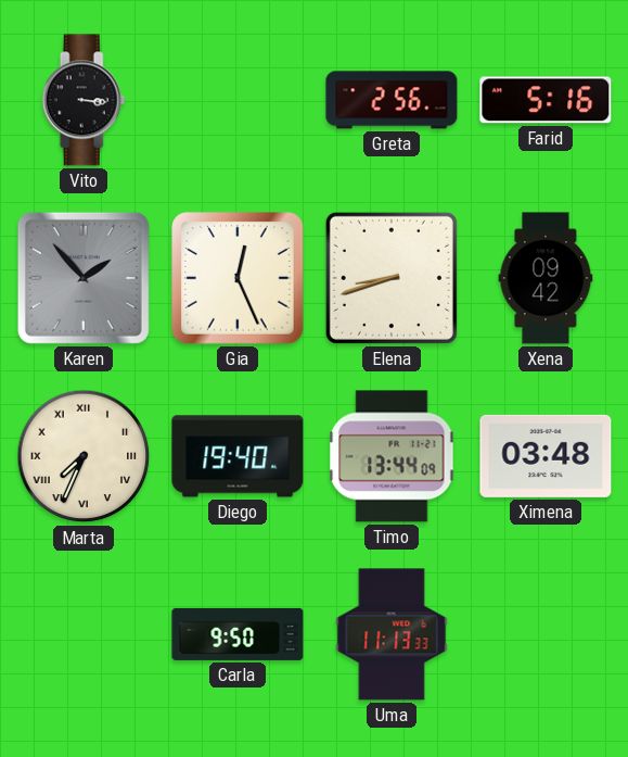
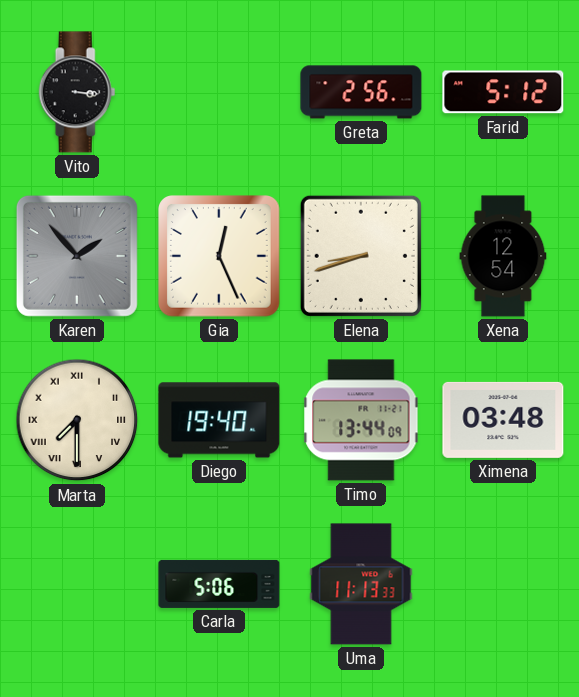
Farid: 5:16 -> 5:12
Xena: 09:42 -> 12:54
Marta: 7:34 -> 7:30
Carla: 9:50 -> 5:06
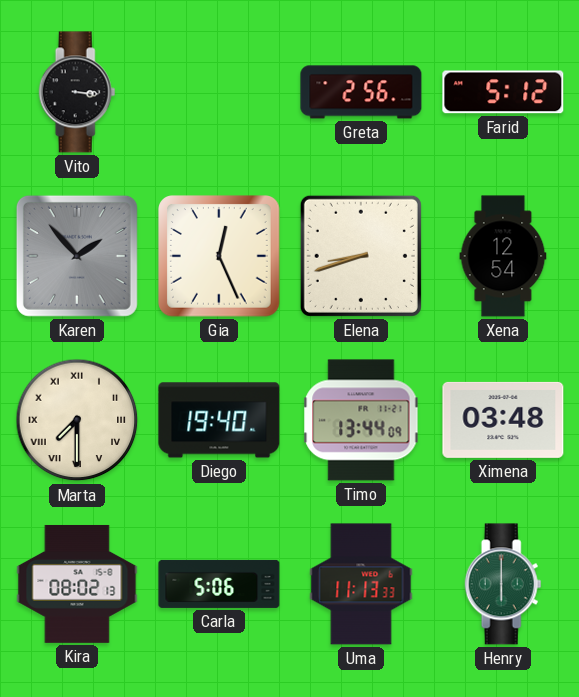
Kira: none -> 08:02
Henry: none -> 6:00
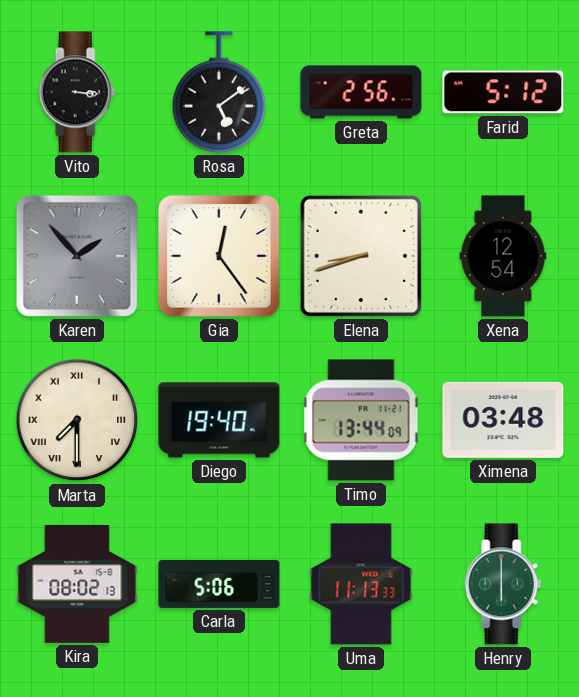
Rosa: none -> 5:09
Gia: 12:26 -> 12:24
